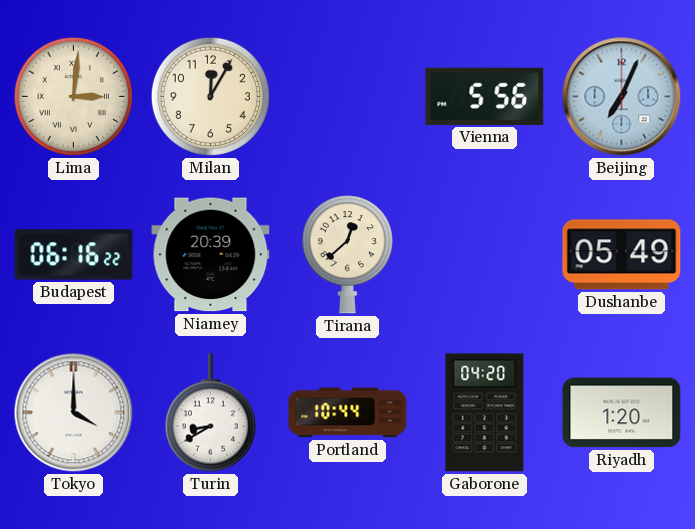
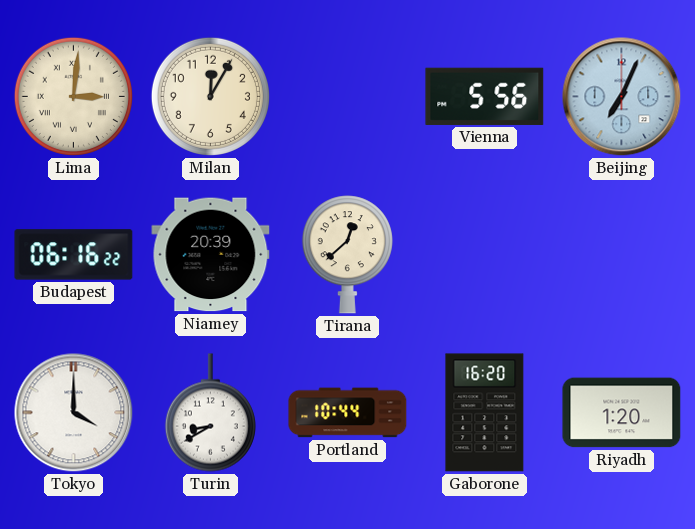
Dushanbe: 05:49 -> none
Gaborone: 04:20 -> 16:20
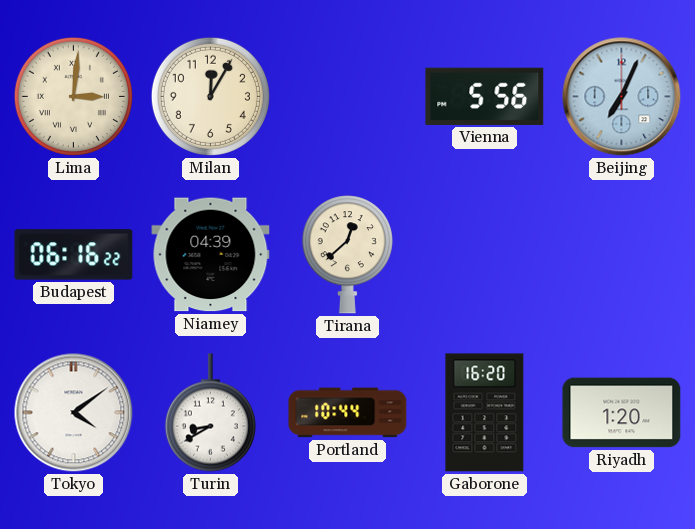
Niamey: 20:39 -> 04:39
Tokyo: 4:00 -> 4:09
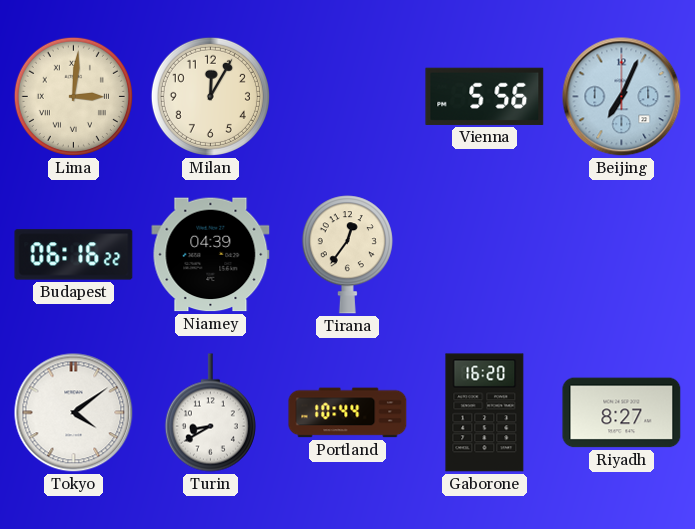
Tirana: 12:38 -> 12:36
Riyadh: 1:20 -> 8:27
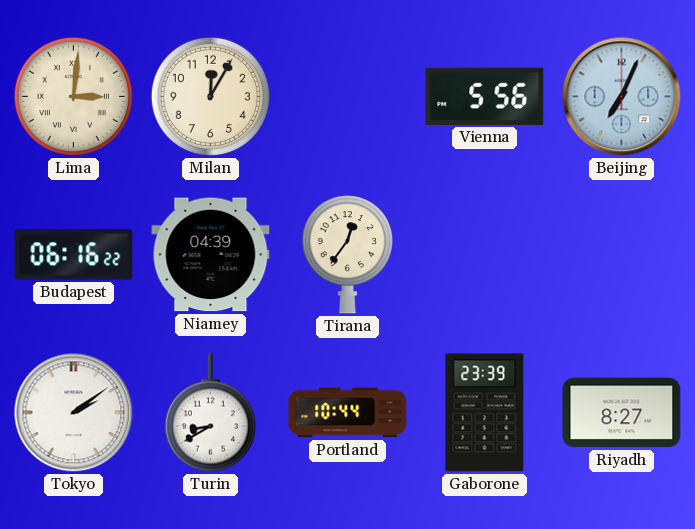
Tokyo: 4:09 -> 2:09
Gaborone: 16:20 -> 23:39
